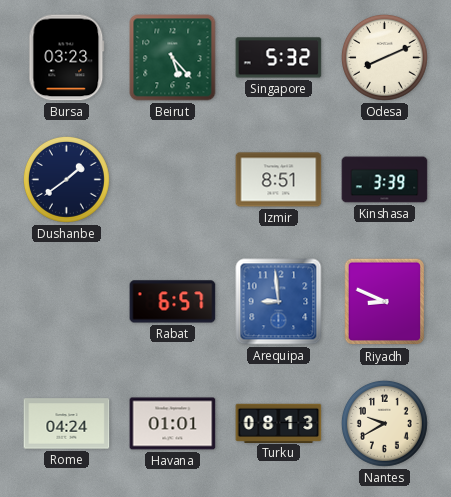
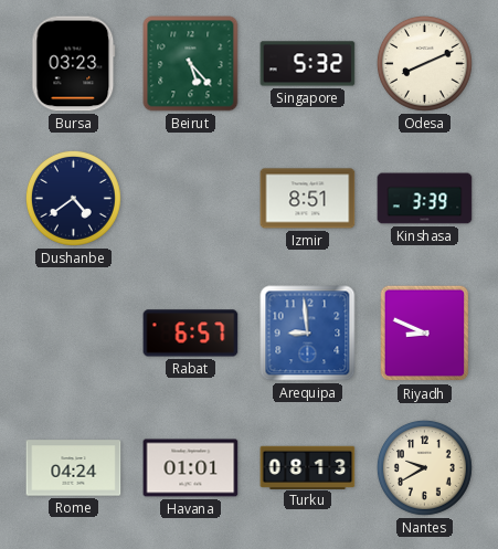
Dushanbe: 1:39 -> 4:39
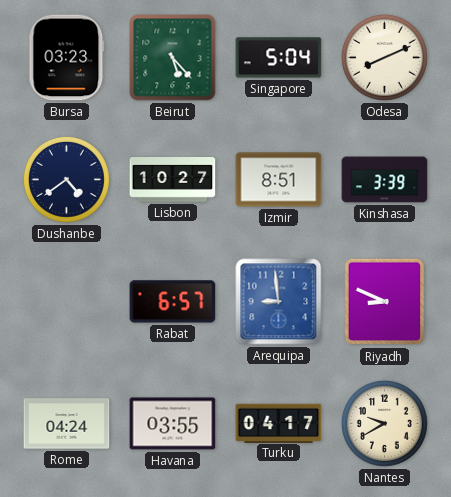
Singapore: 5:32 -> 5:04
Lisbon: none -> 10:27
Havana: 01:01 -> 03:55
Turku: 08:13 -> 04:17
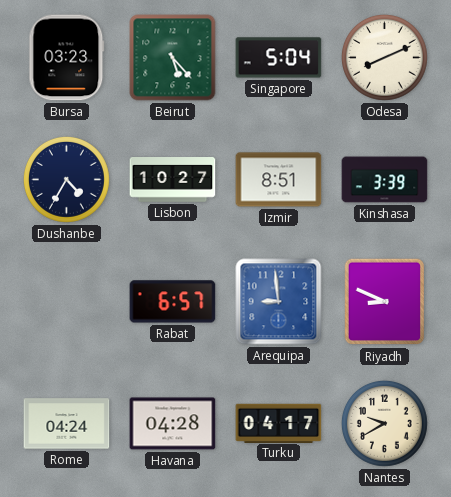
Dushanbe: 4:39 -> 4:35
Havana: 03:55 -> 04:28
